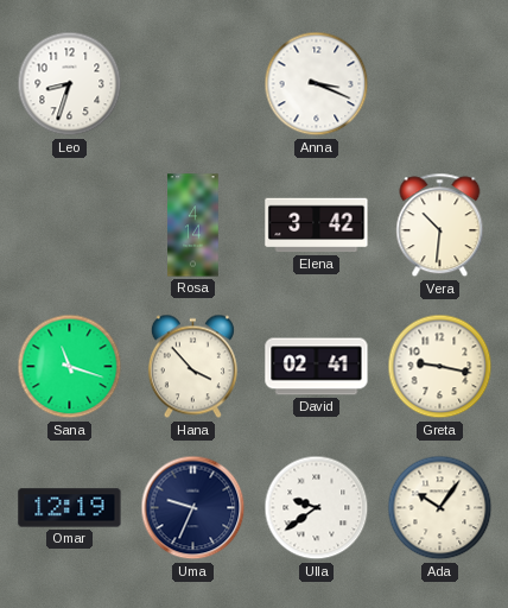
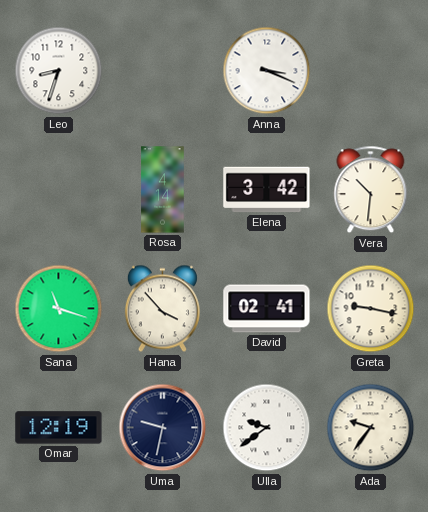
Uma: 9:34 -> 9:32
Ada: 10:06 -> 9:36
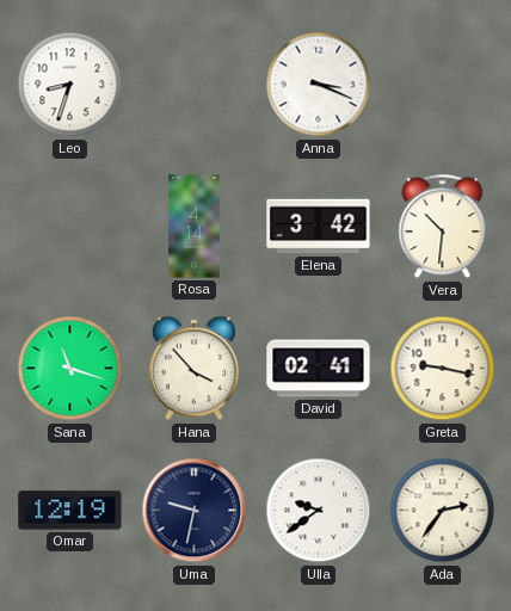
Ada: 9:36 -> 2:36
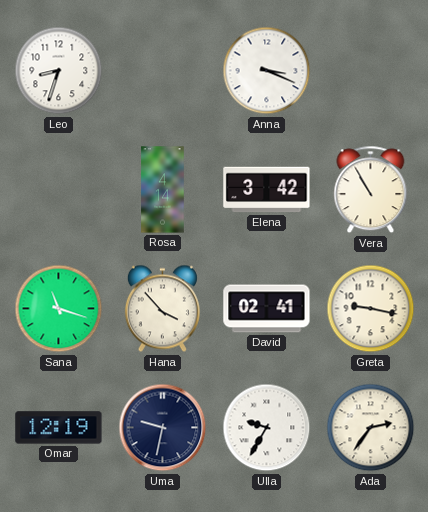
Vera: 10:31 -> 10:55
Ulla: 9:39 -> 9:35
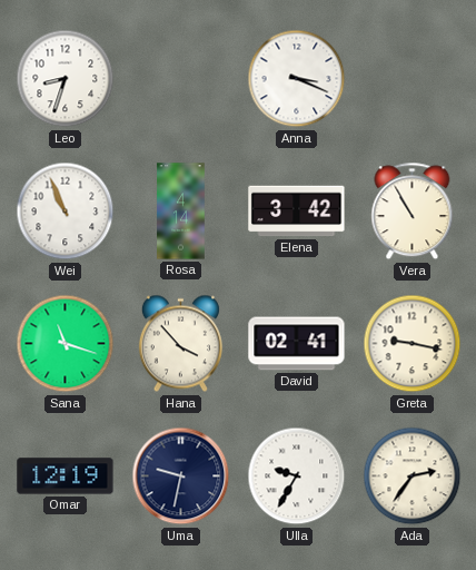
Wei: none -> 10:56
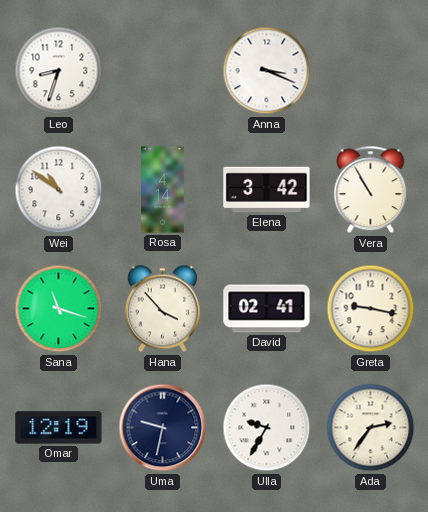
Wei: 10:56 -> 10:51
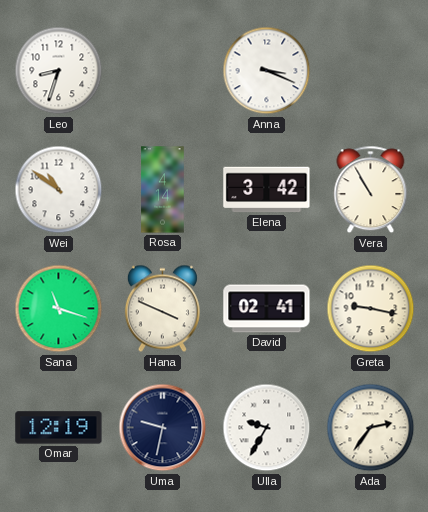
Hana: 3:53 -> 3:49
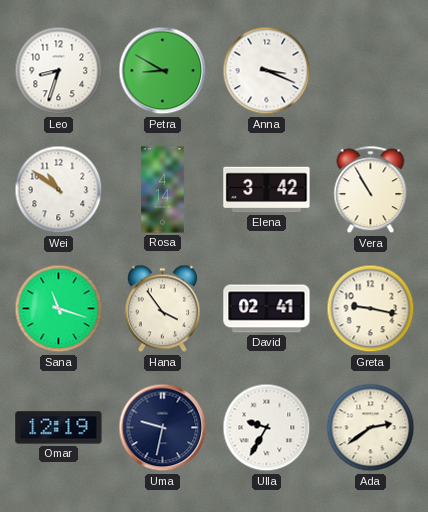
Petra: none -> 8:50
Hana: 3:49 -> 3:54
Ada: 2:36 -> 2:39
